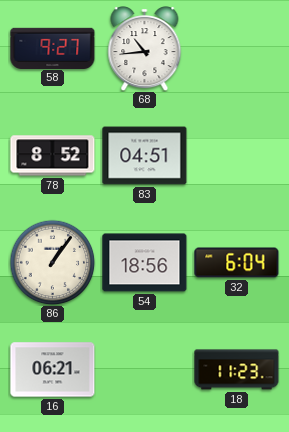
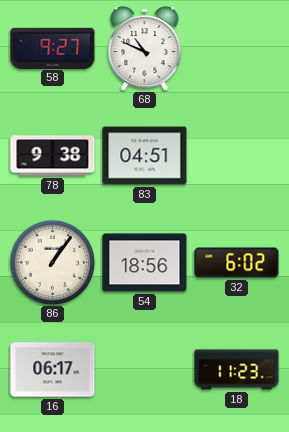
68: 10:44 -> 10:49
78: 8:52 -> 9:38
32: 6:04 -> 6:02
16: 06:21 -> 06:17
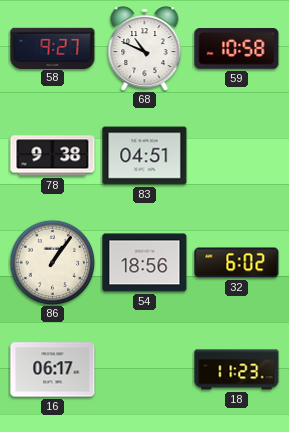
59: none -> 10:58
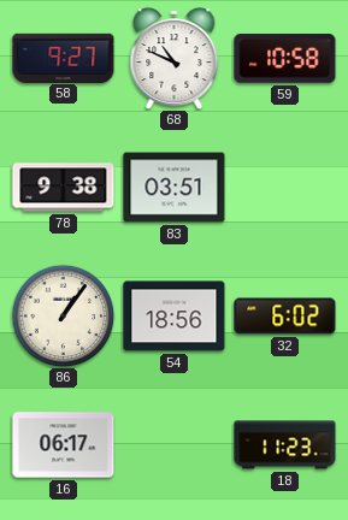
83: 04:51 -> 03:51
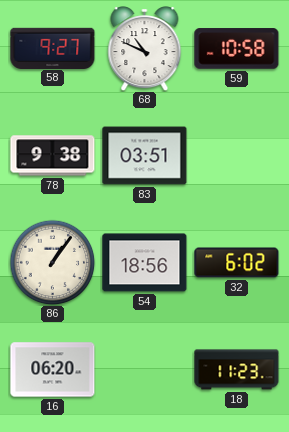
16: 06:17 -> 06:20
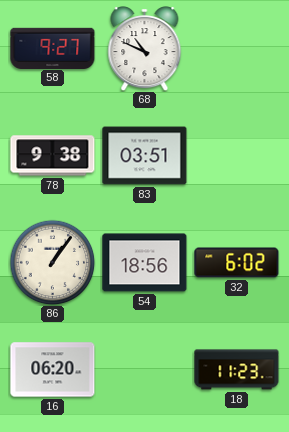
59: 10:58 -> none
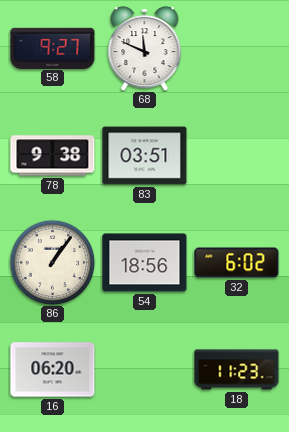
68: 10:49 -> 11:49
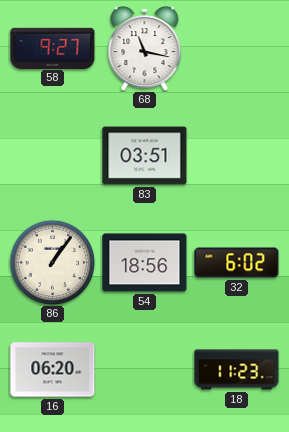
68: 11:49 -> 11:17
78: 9:38 -> none
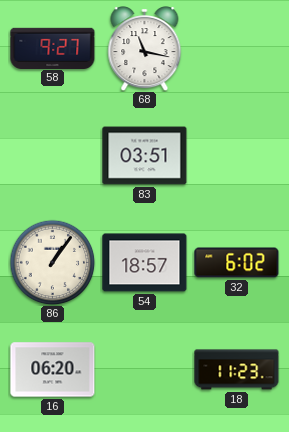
54: 18:56 -> 18:57
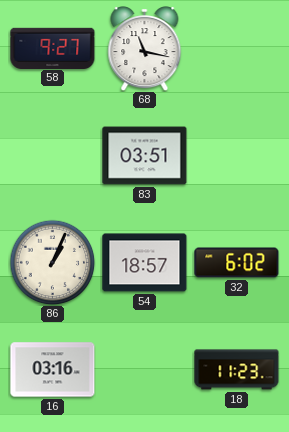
86: 1:06 -> 1:04
16: 06:20 -> 03:16
